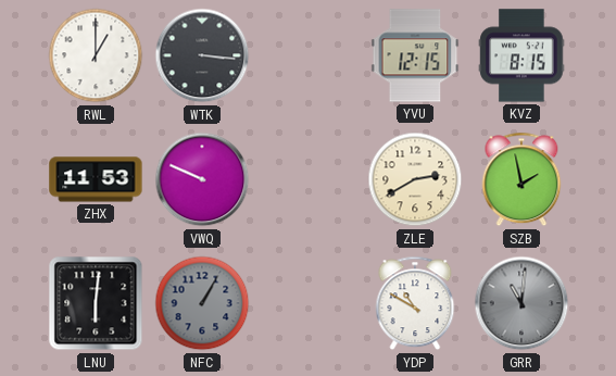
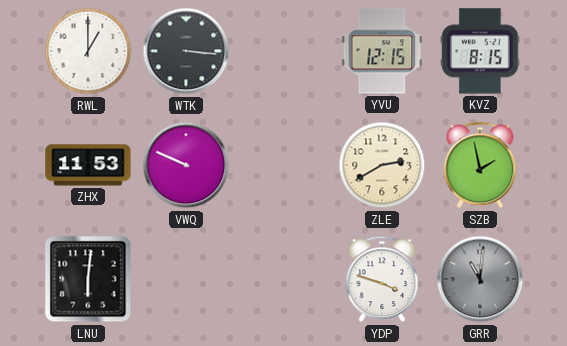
NFC: 1:05 -> none
YDP: 10:50 -> 3:48
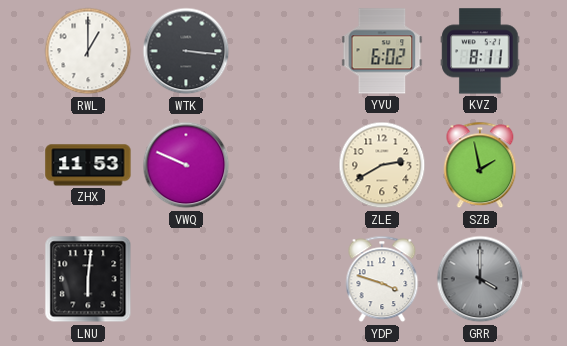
YVU: 12:15 -> 6:02
KVZ: 8:15 -> 8:11
GRR: 11:01 -> 4:00
